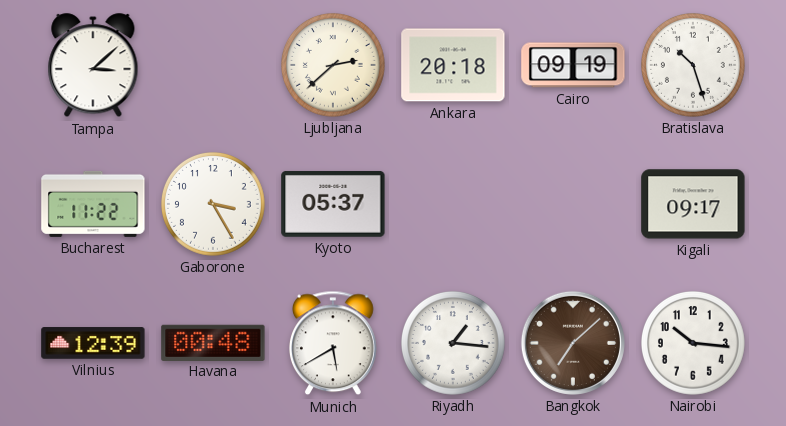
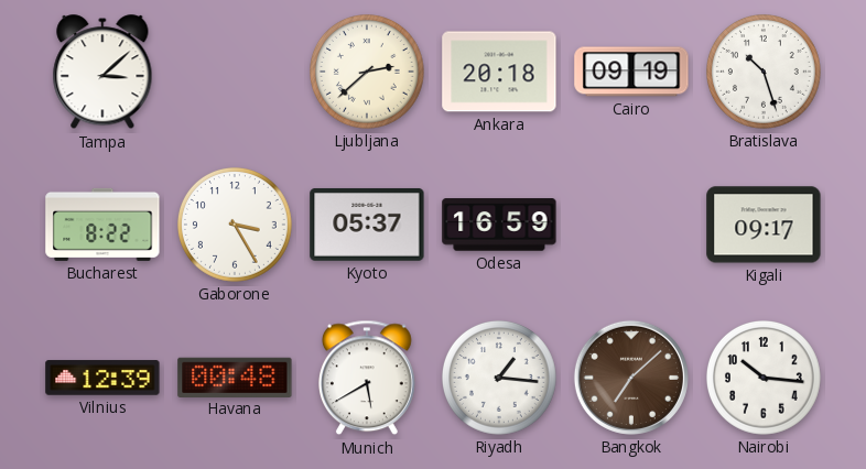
Bucharest: 11:22 -> 8:22
Odesa: none -> 16:59
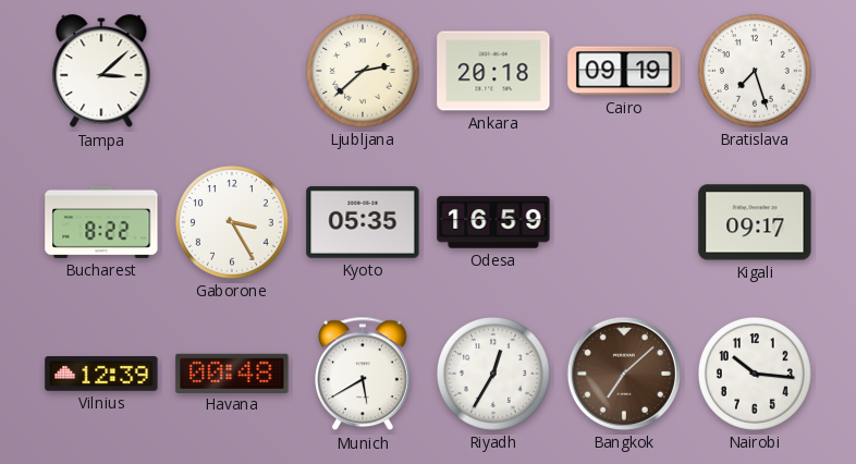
Bratislava: 10:27 -> 7:27
Kyoto: 05:37 -> 05:35
Riyadh: 1:16 -> 12:35
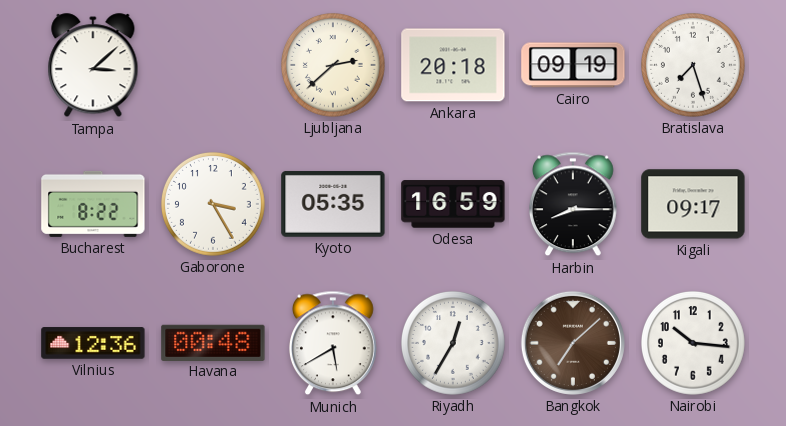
Harbin: none -> 8:15
Vilnius: 12:39 -> 12:36
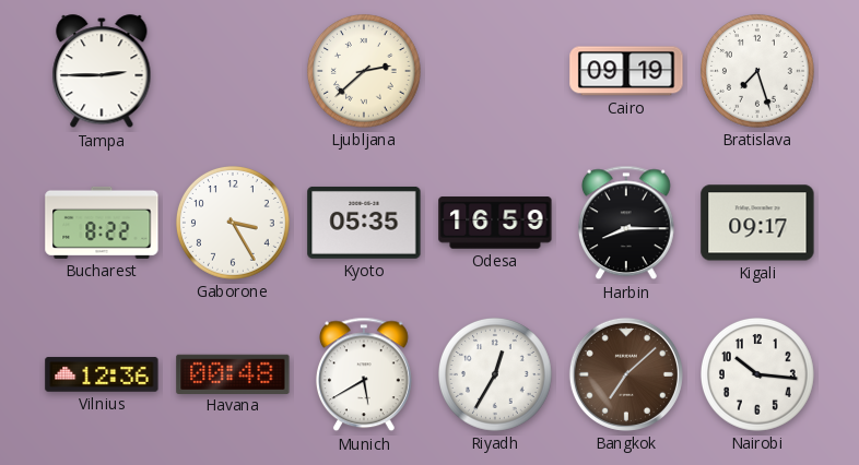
Tampa: 3:08 -> 2:45
Ankara: 20:18 -> none
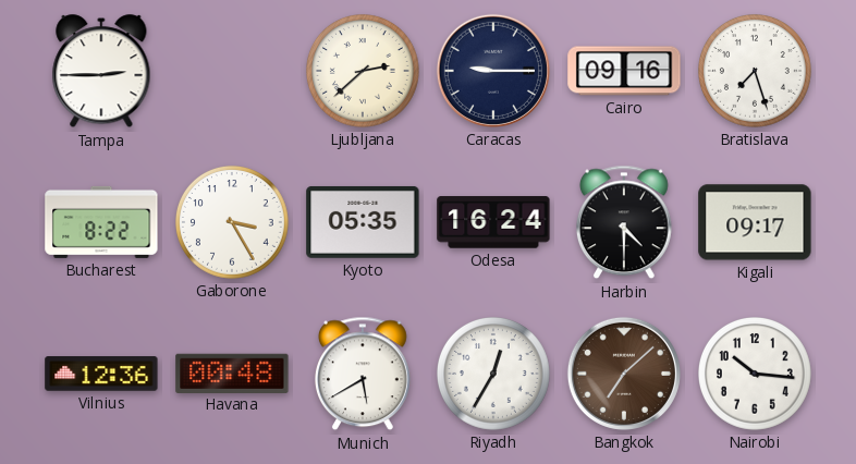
Caracas: none -> 9:15
Cairo: 09:19 -> 09:16
Odesa: 16:59 -> 16:24
Harbin: 8:15 -> 4:30
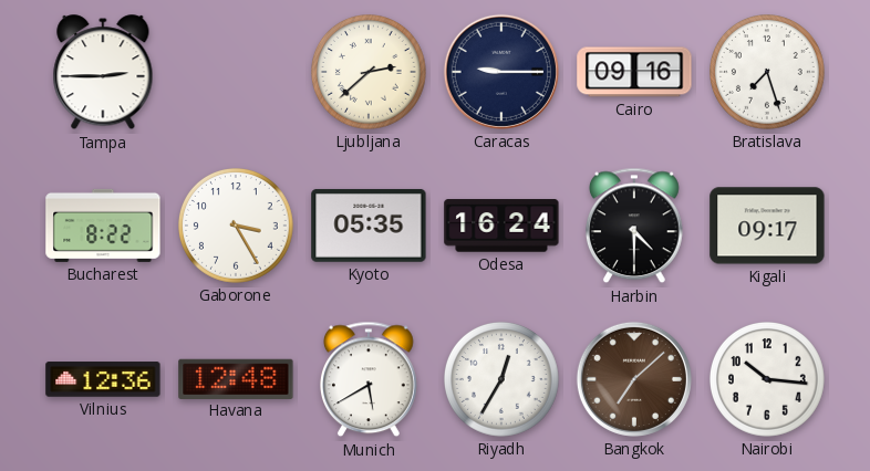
Havana: 00:48 -> 12:48
